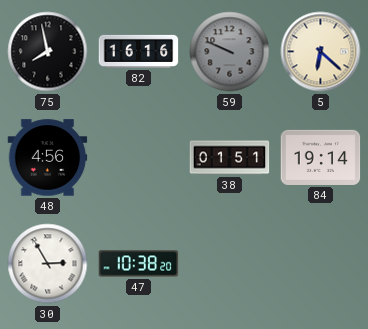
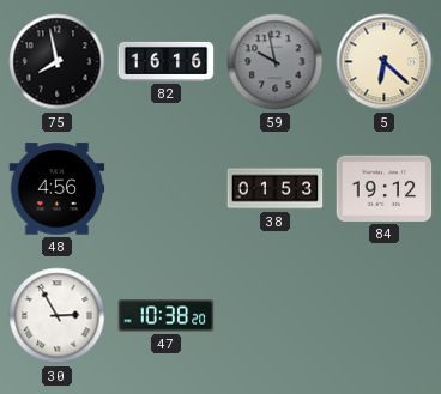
59: 9:49 -> 9:58
38: 01:51 -> 01:53
84: 19:14 -> 19:12
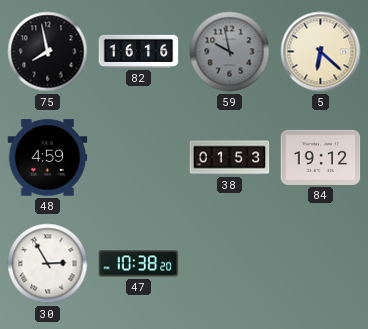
48: 4:56 -> 4:59
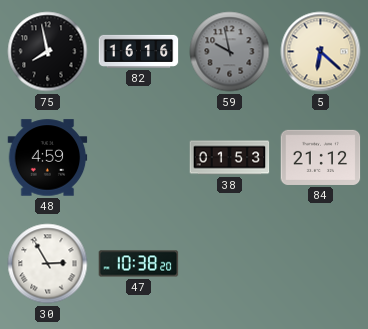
84: 19:12 -> 21:12
